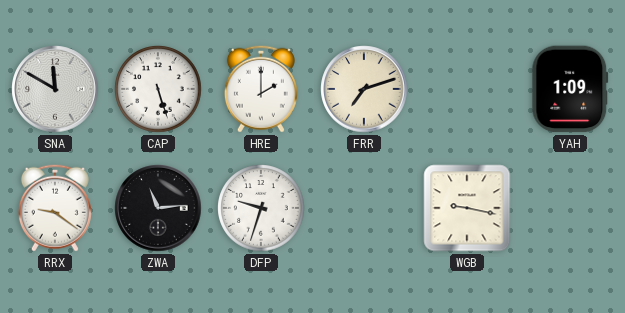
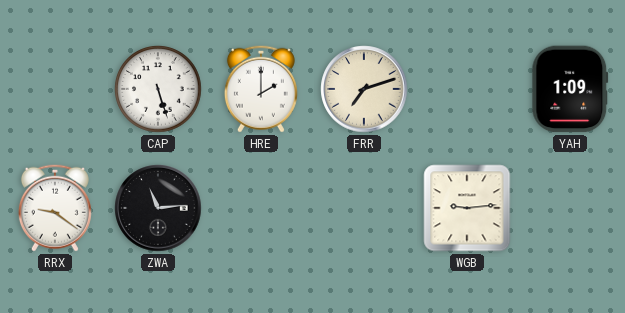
SNA: 11:50 -> none
DFP: 9:33 -> none
WGB: 9:17 -> 9:14
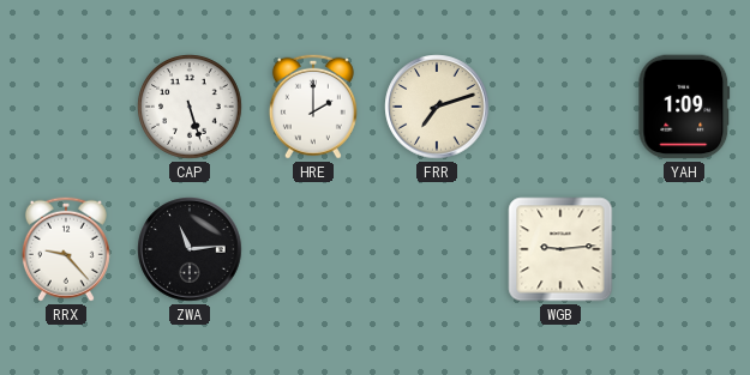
RRX: 9:21 -> 9:23
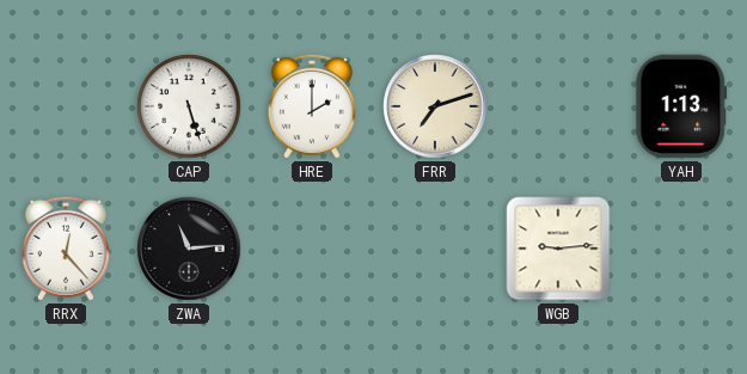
YAH: 1:09 -> 1:13
RRX: 9:23 -> 12:23
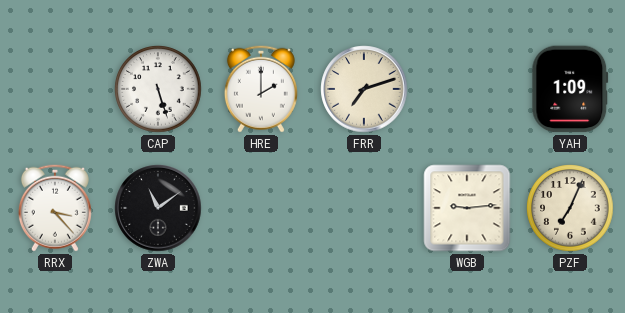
YAH: 1:13 -> 1:09
RRX: 12:23 -> 3:23
ZWA: 11:14 -> 11:09
PZF: none -> 7:04
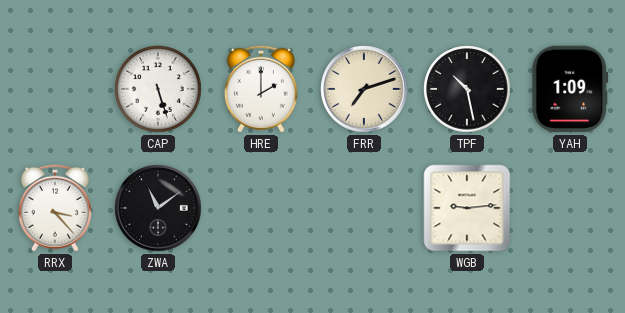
TPF: none -> 10:28
PZF: 7:04 -> none
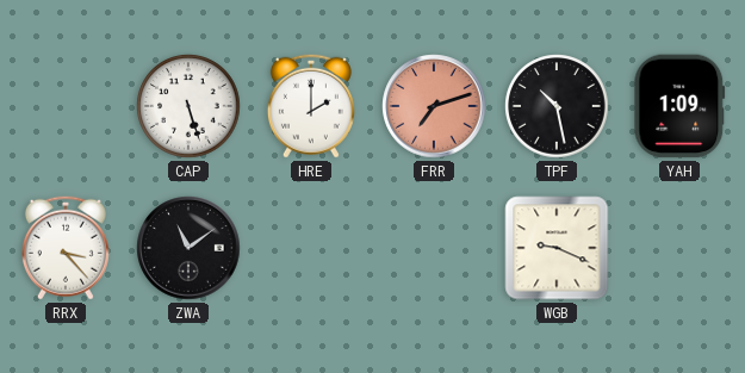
FRR dial: cream -> salmon
WGB: 9:14 -> 9:19
